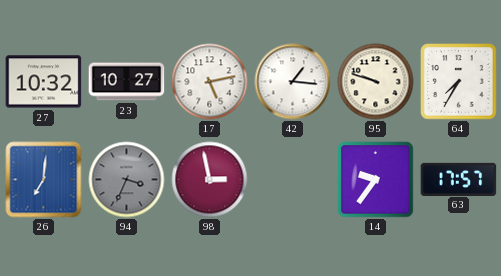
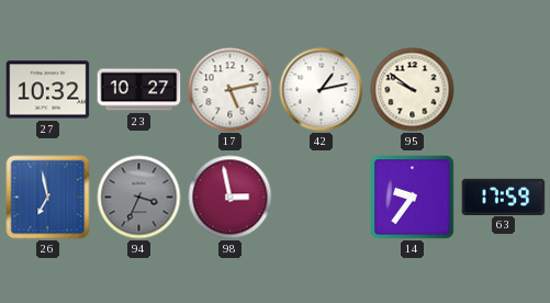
42: 1:16 -> 1:13
95: 9:48 -> 9:51
64: 7:35 -> none
26: 7:01 -> 6:58
63: 17:57 -> 17:59
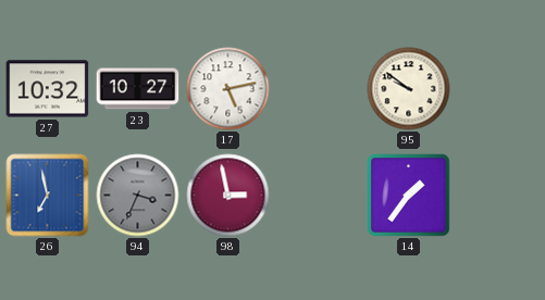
42: 1:13 -> none
14: 9:36 -> 1:36
63: 17:59 -> none
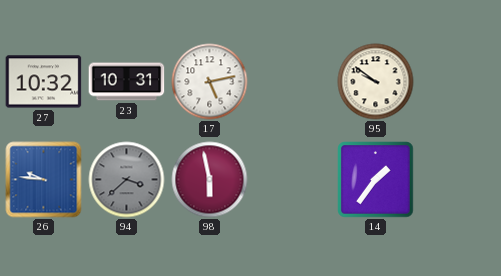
23: 10:27 -> 10:31
26: 6:58 -> 9:46
94: 3:34 -> 3:38
98: 2:58 -> 5:58
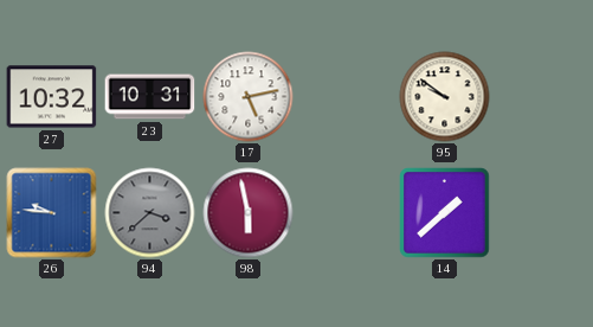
14: 1:36 -> 1:38
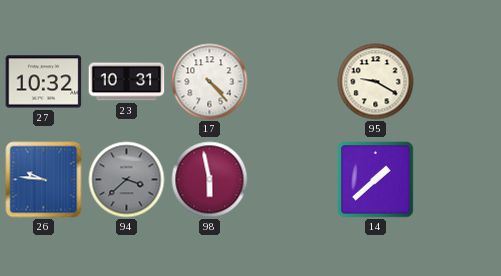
17: 5:13 -> 4:23
95: 9:51 -> 9:20
